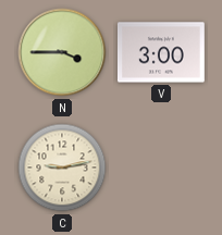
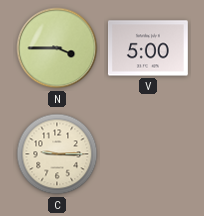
V: 3:00 -> 5:00
C: 9:13 -> 9:15
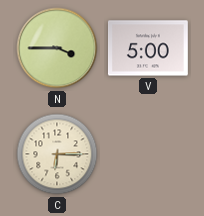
C: 9:15 -> 6:15
